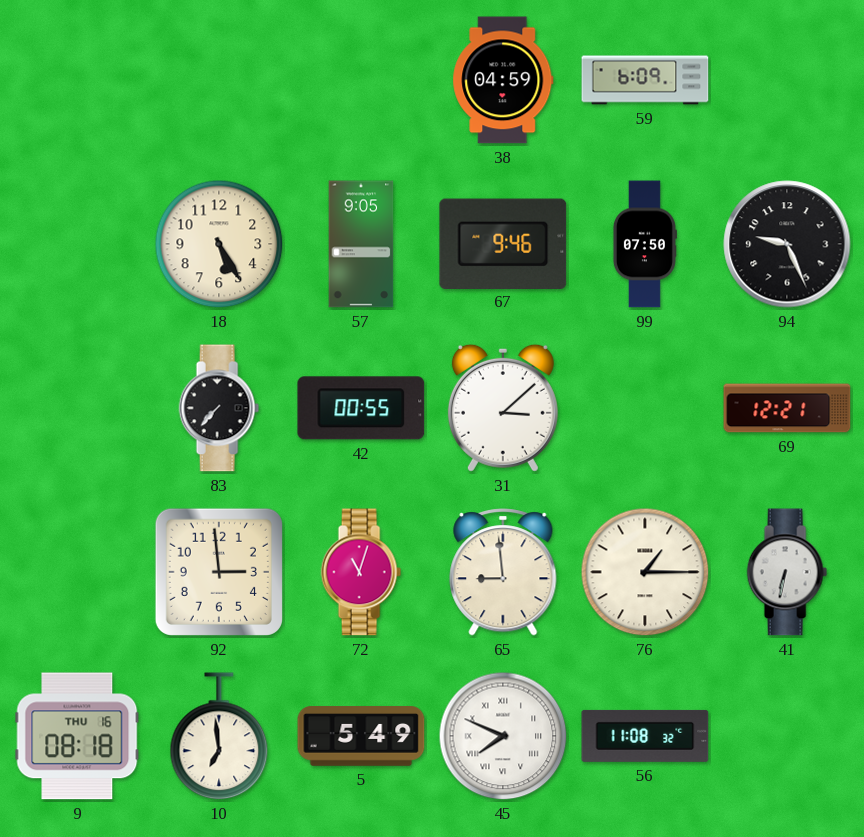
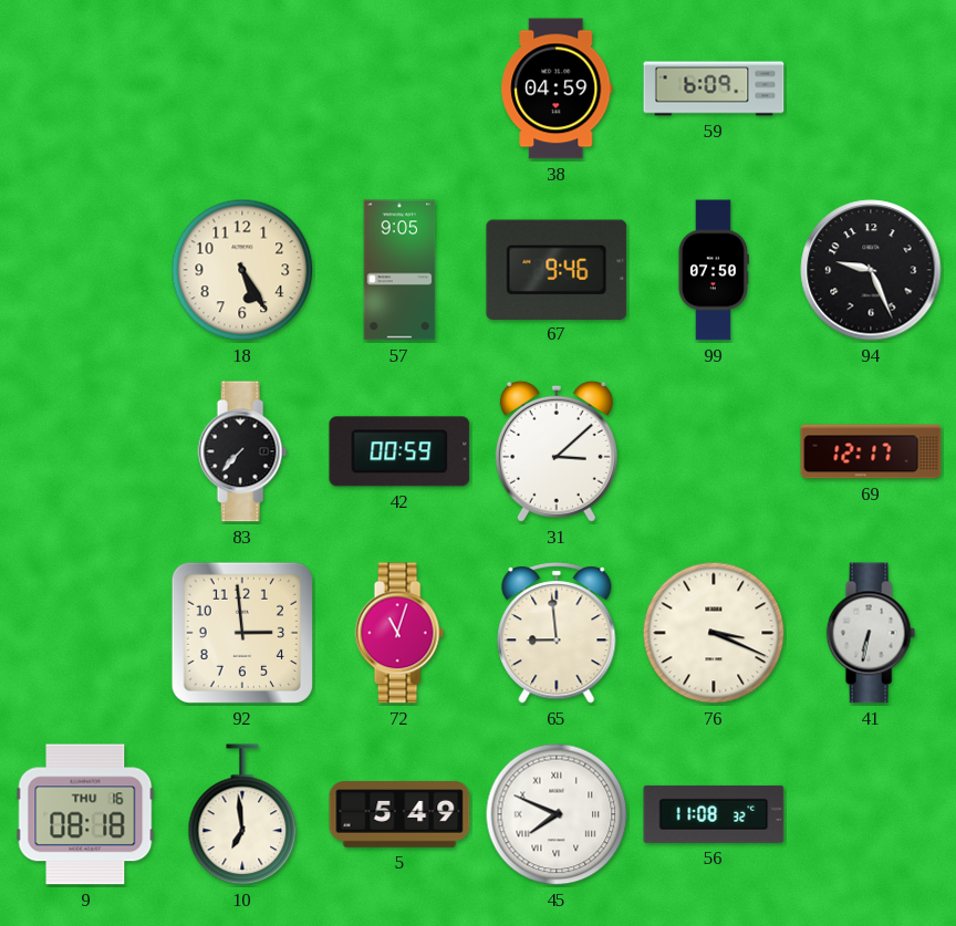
42: 00:55 -> 00:59
69: 12:21 -> 12:17
76: 1:15 -> 3:19
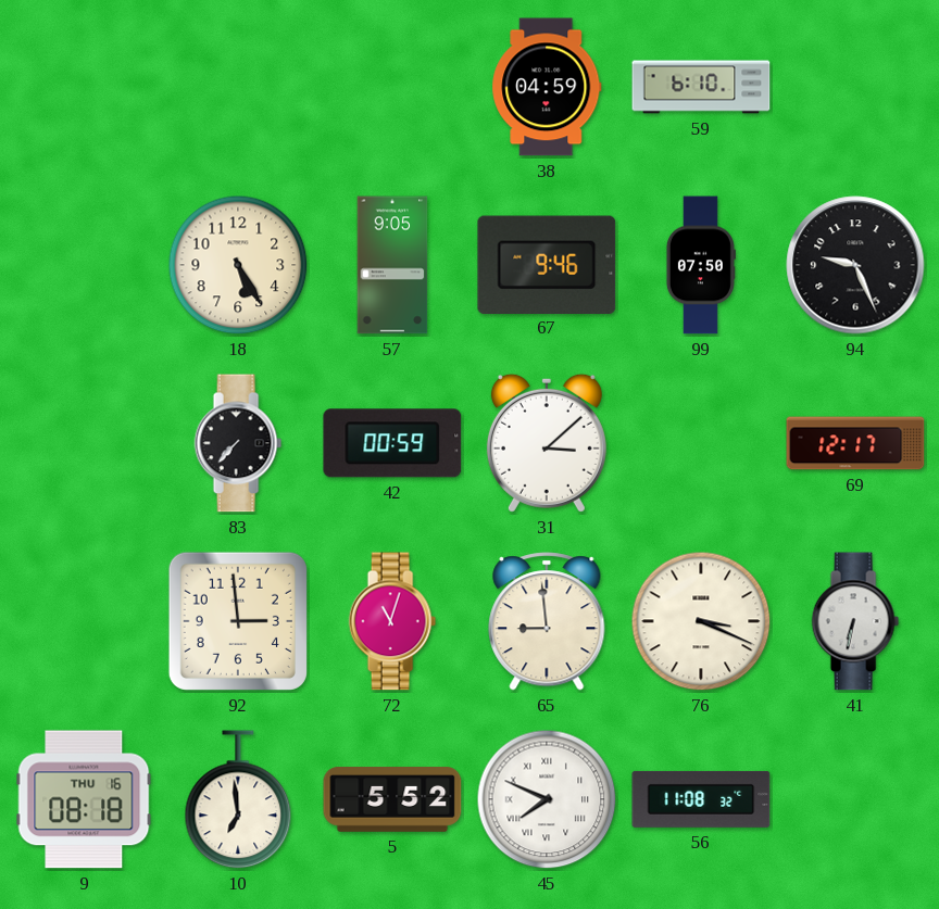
59: 6:09 -> 6:10
5: 5:49 -> 5:52
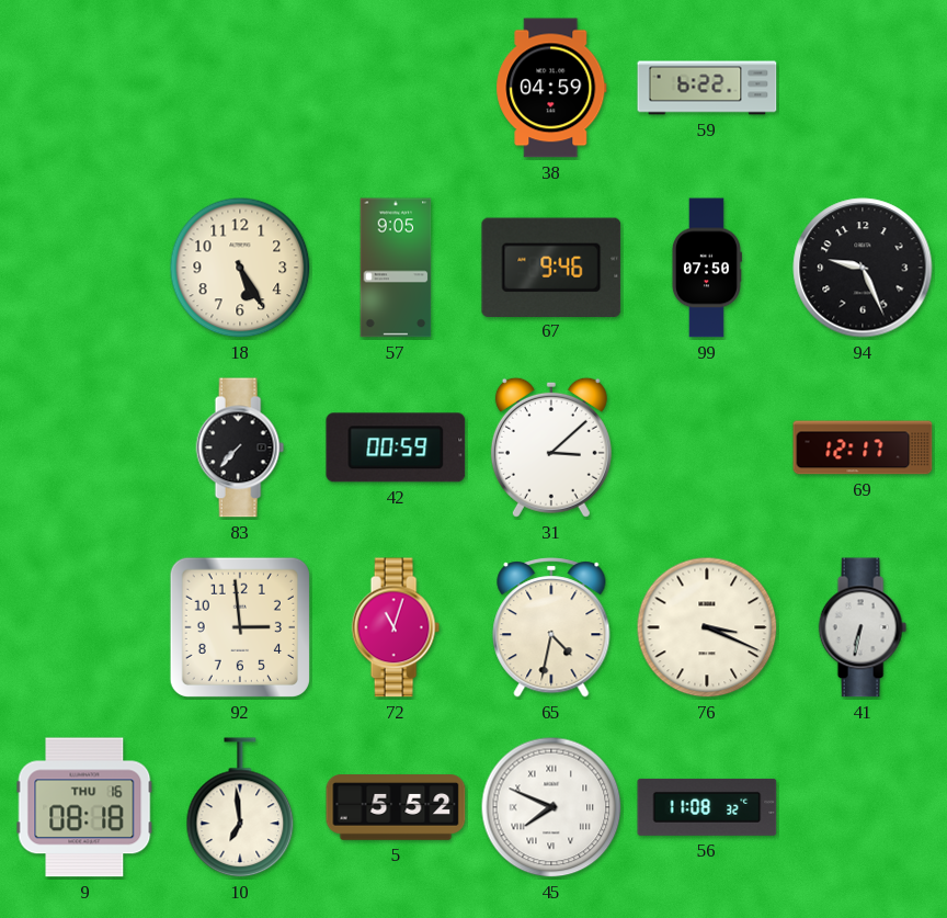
59: 6:10 -> 6:22
65: 8:59 -> 4:32
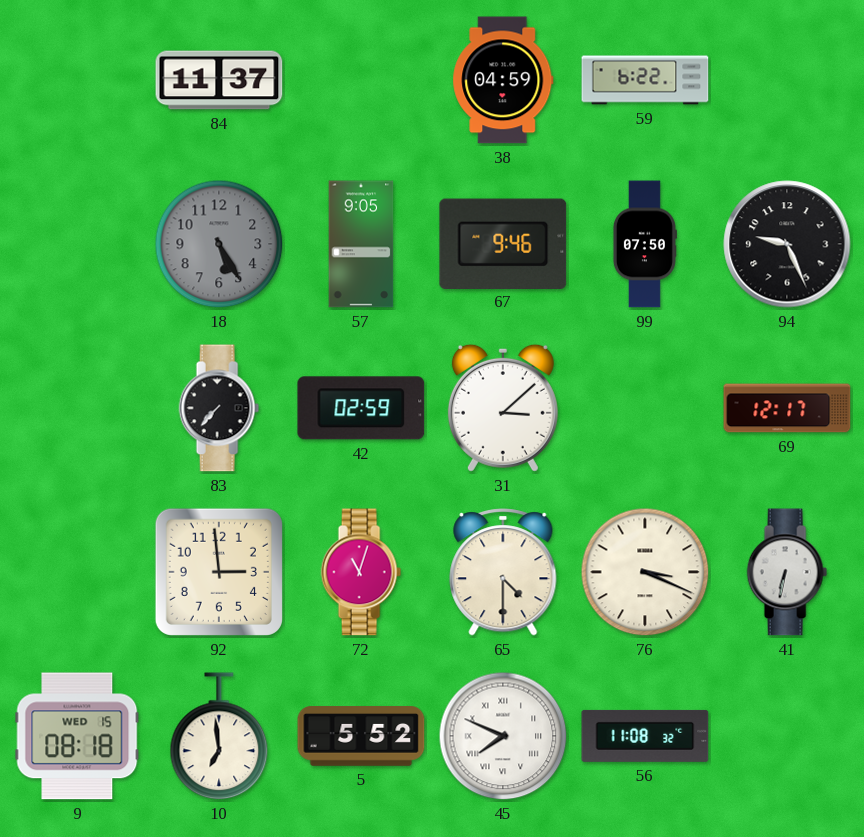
84: none -> 11:37
18 dial: cream -> grey
42: 00:59 -> 02:59
65: 4:32 -> 4:30
9 date: THU 16 -> WED 15
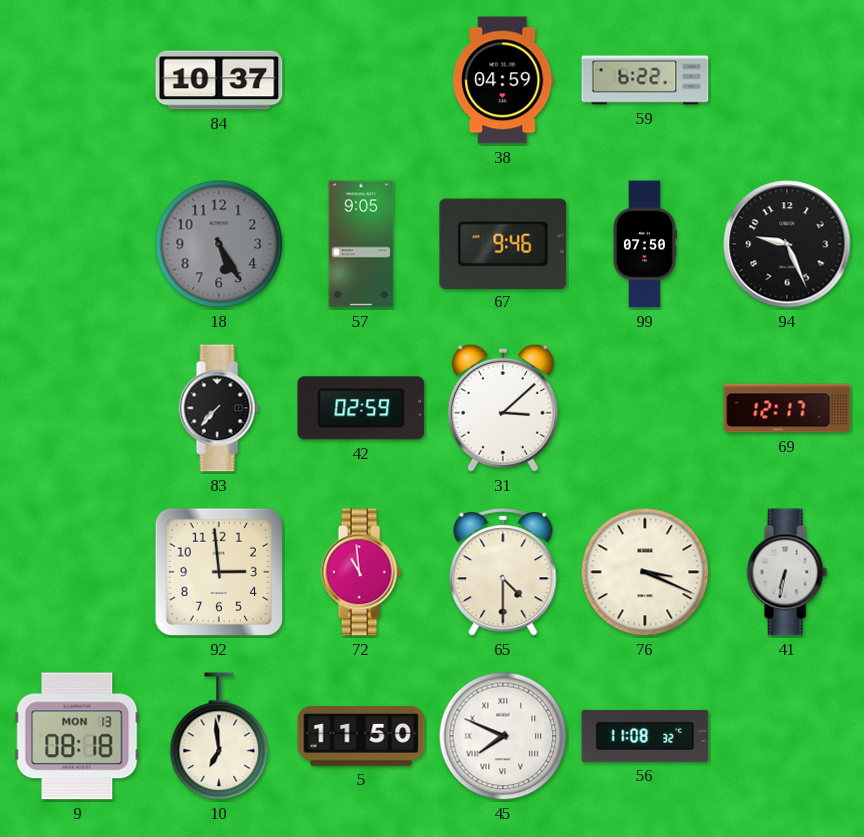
84: 11:37 -> 10:37
72: 11:03 -> 10:59
9 date: WED 15 -> MON 13
5: 5:52 -> 11:50
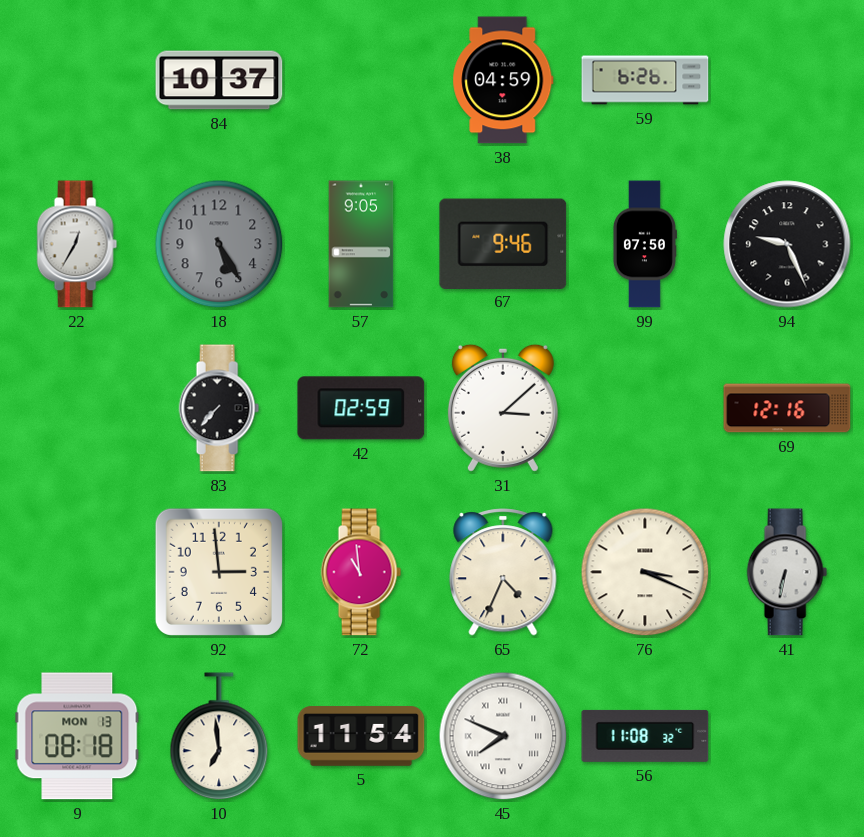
59: 6:22 -> 6:26
22: none -> 12:35
69: 12:17 -> 12:16
65: 4:30 -> 4:34
5: 11:50 -> 11:54
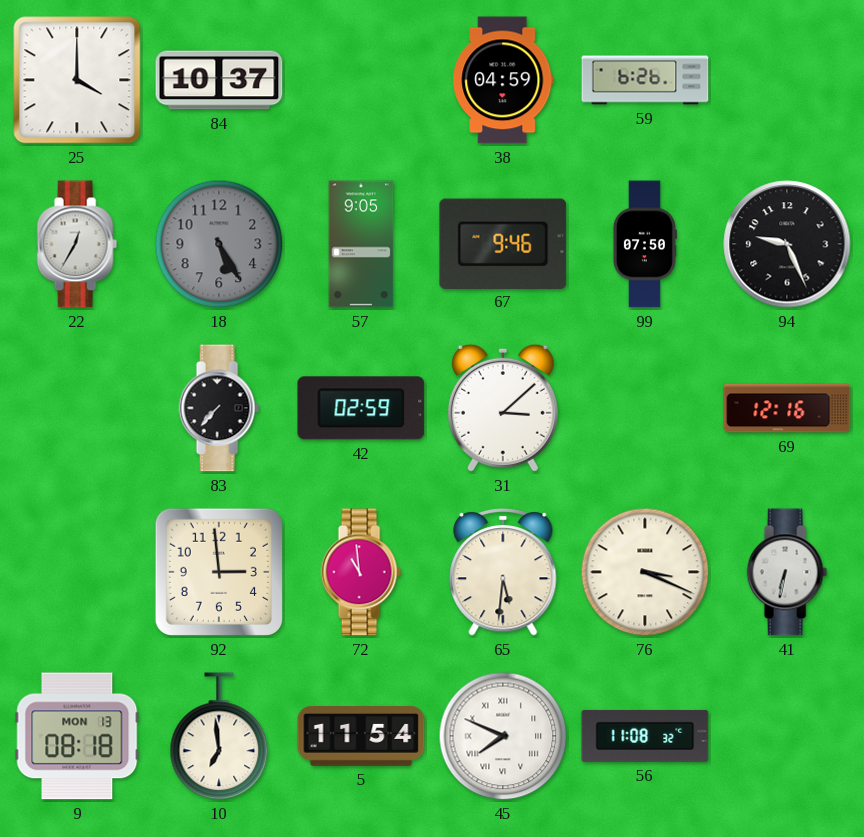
25: none -> 4:00
65: 4:34 -> 5:31
